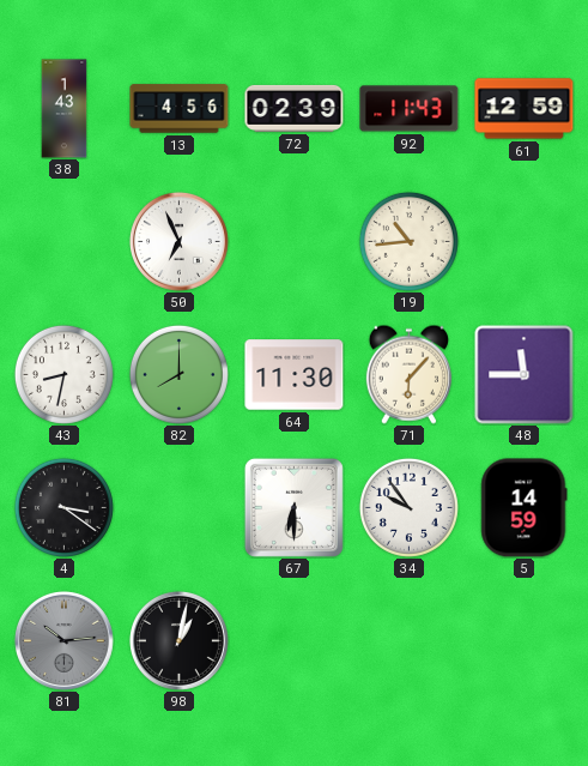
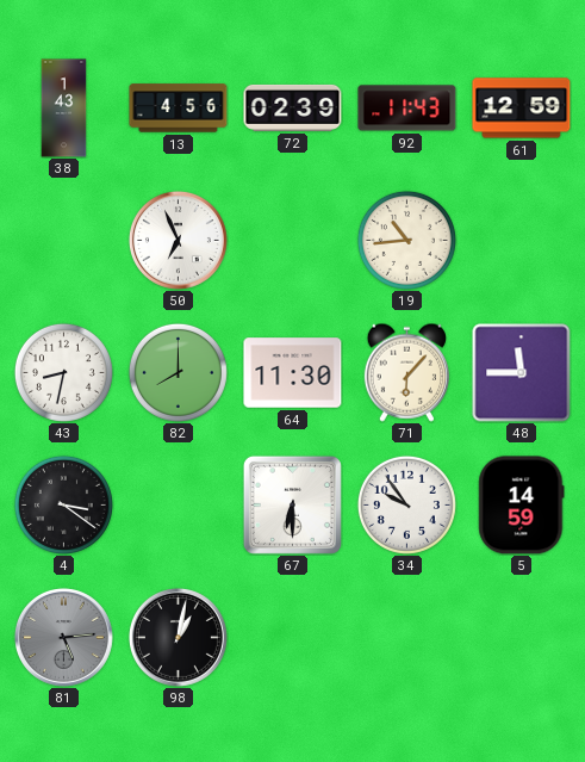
81: 10:14 -> 5:14
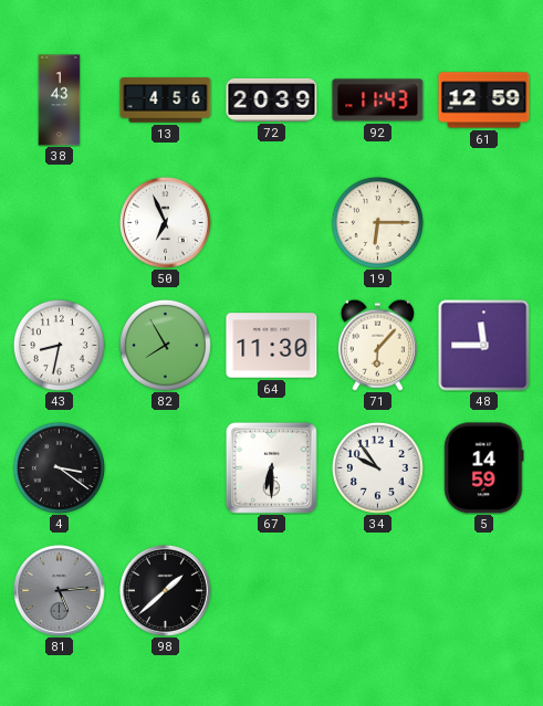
72: 02:39 -> 20:39
19: 10:44 -> 6:15
82: 8:00 -> 7:55
98: 1:02 -> 1:38
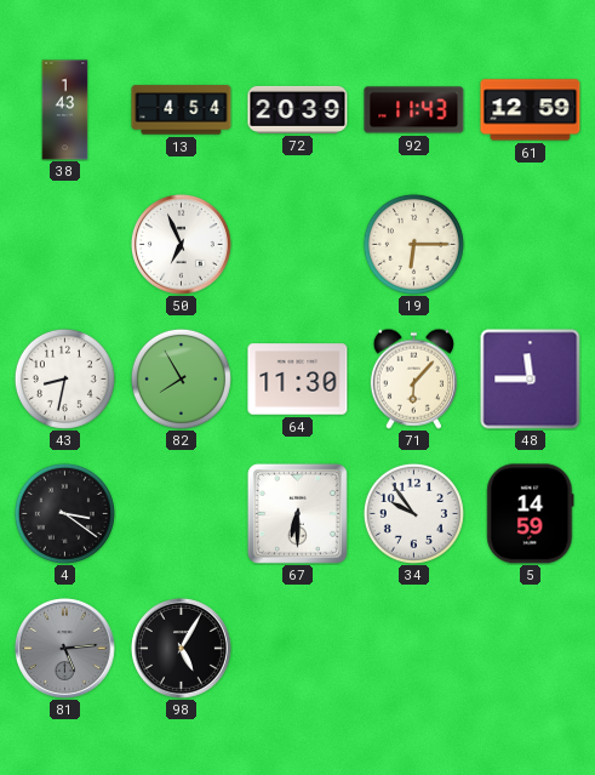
13: 4:56 -> 4:54
98: 1:38 -> 5:05
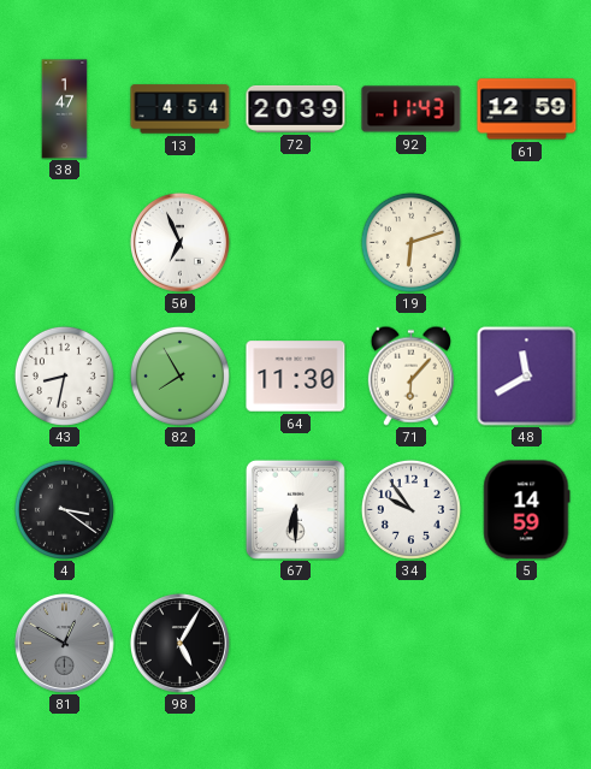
38: 1:43 -> 1:47
19: 6:15 -> 6:12
48: 11:45 -> 11:40
81: 5:14 -> 12:50
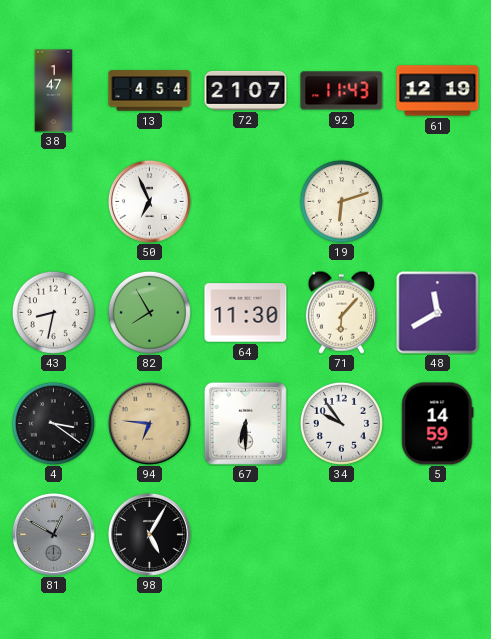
72: 20:39 -> 21:07
61: 12:59 -> 12:19
94: none -> 6:46
